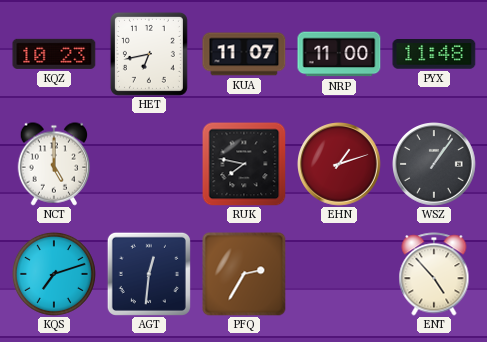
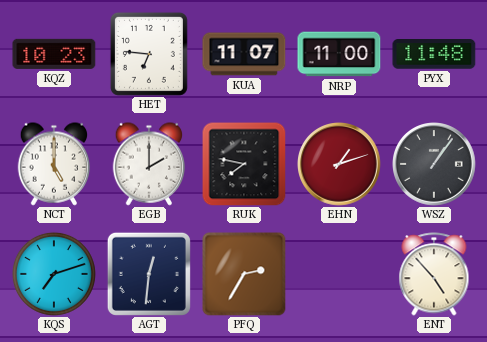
HET: 6:43 -> 6:46
EGB: none -> 2:00
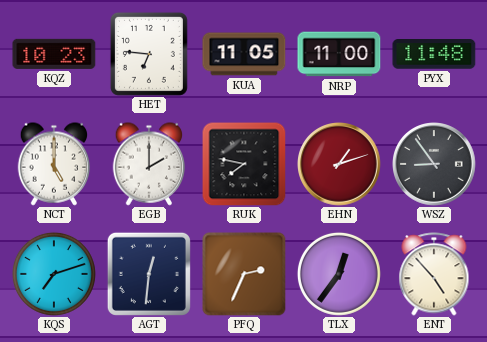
KUA: 11:07 -> 11:05
WSZ: 1:06 -> 8:54
PFQ: 2:35 -> 2:34
TLX: none -> 12:36
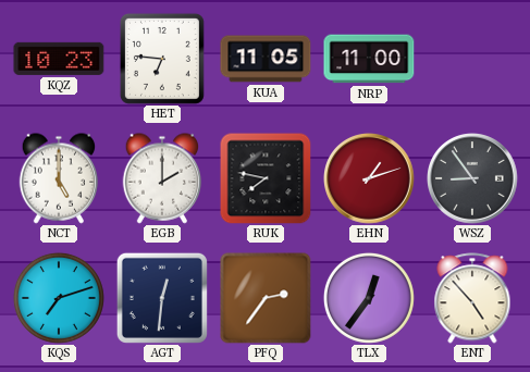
PYX: 11:48 -> none
PFQ: 2:34 -> 2:36
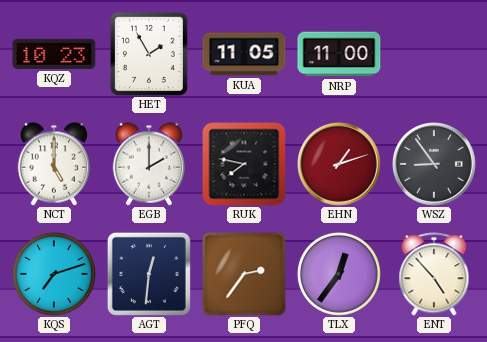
HET: 6:46 -> 1:55
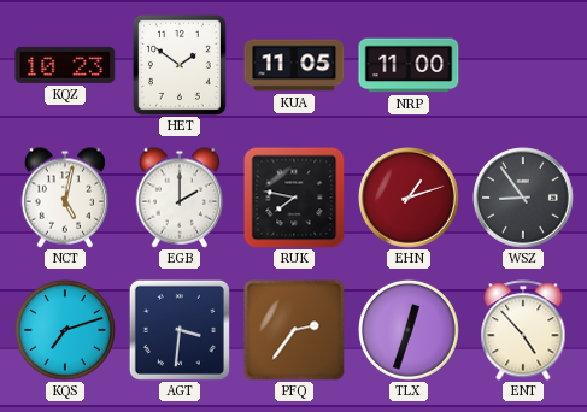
HET: 1:55 -> 1:51
NCT: 5:00 -> 5:02
AGT: 12:31 -> 3:31
TLX: 12:36 -> 12:33
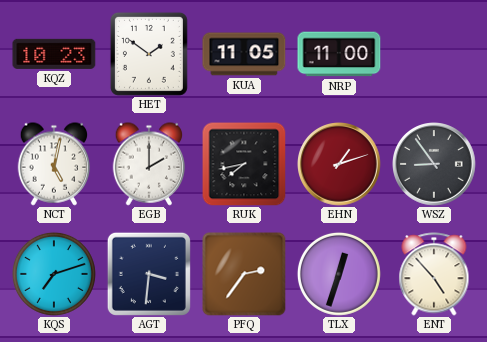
RUK: 7:47 -> 7:43
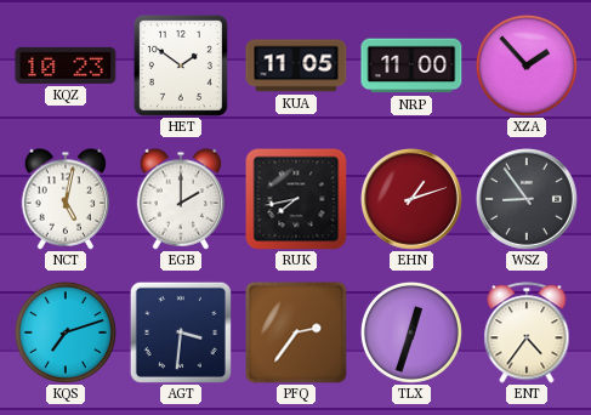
XZA: none -> 1:53
ENT: 4:53 -> 4:36
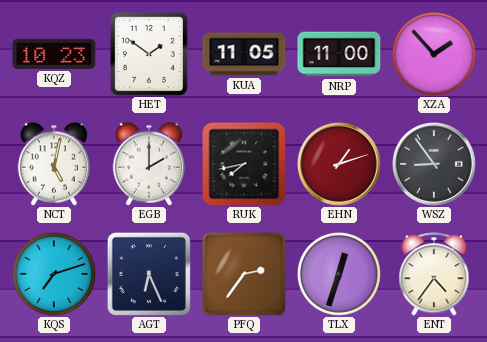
AGT: 3:31 -> 6:26
